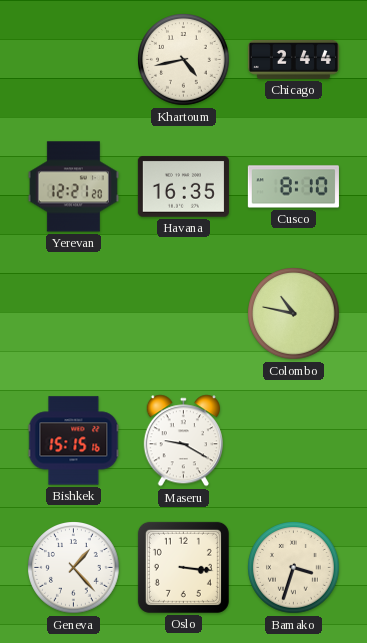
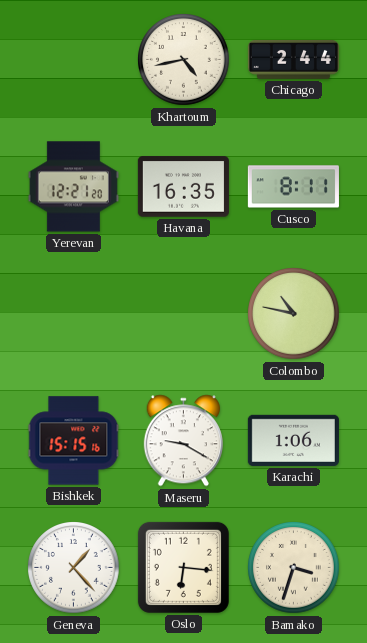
Cusco: 8:10 -> 8:11
Karachi: none -> 1:06
Oslo: 3:16 -> 6:16
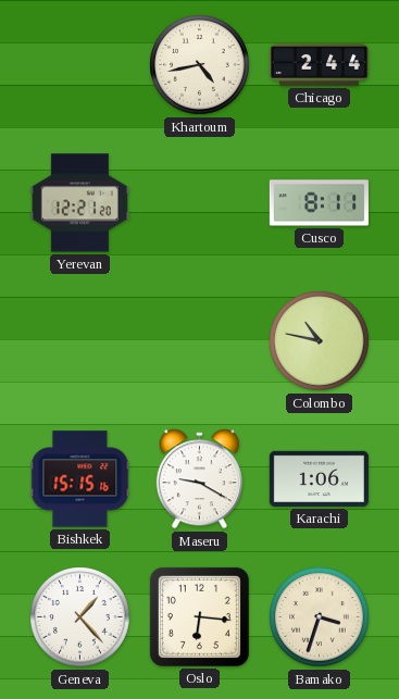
Havana: 16:35 -> none
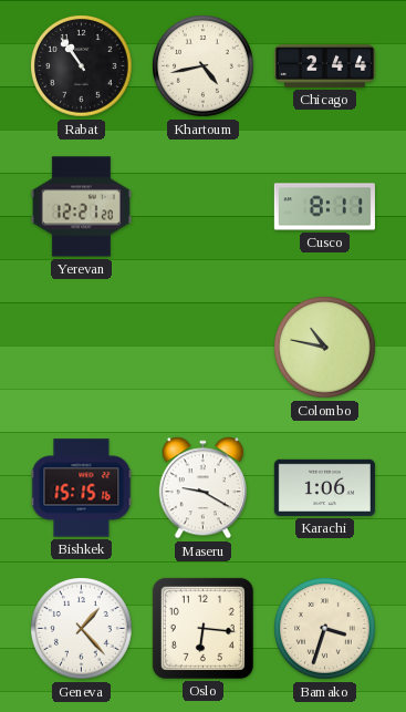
Rabat: none -> 10:54
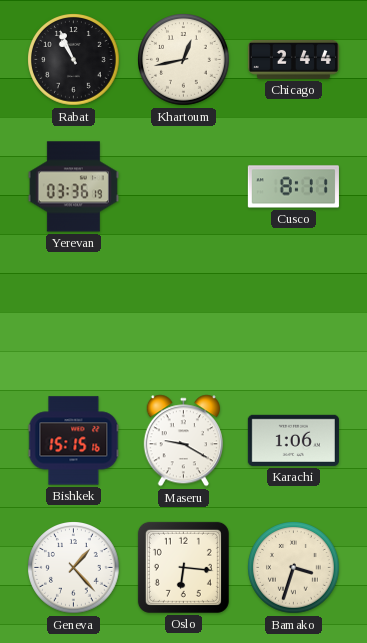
Rabat: 10:54 -> 10:56
Khartoum: 4:43 -> 12:43
Yerevan: 12:21 -> 03:36
Colombo: 10:47 -> none
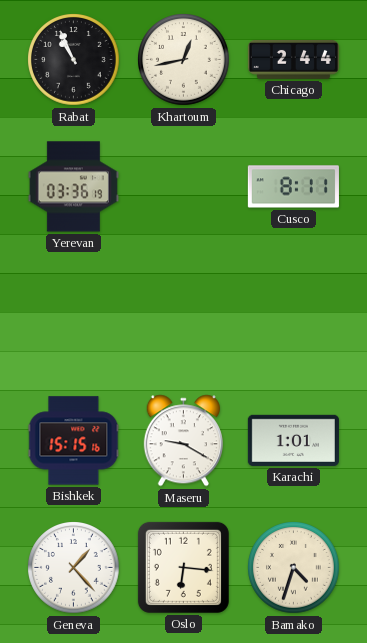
Karachi: 1:06 -> 1:01
Bamako: 3:33 -> 4:33
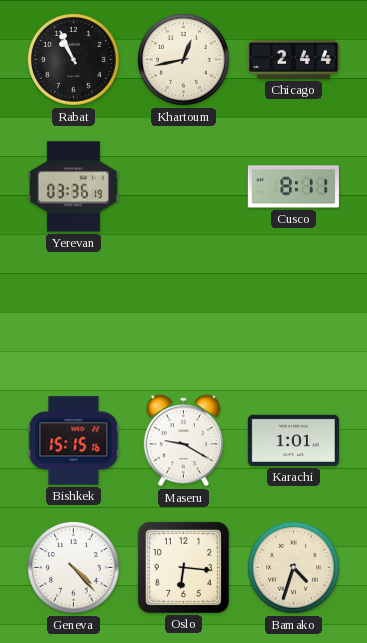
Geneva: 1:23 -> 4:23
